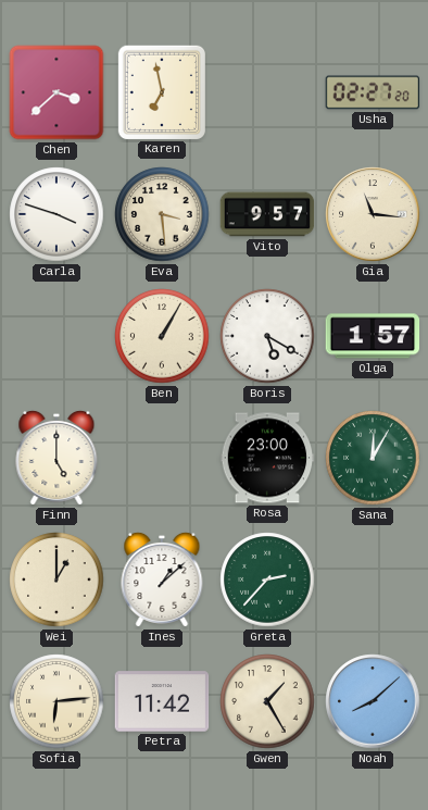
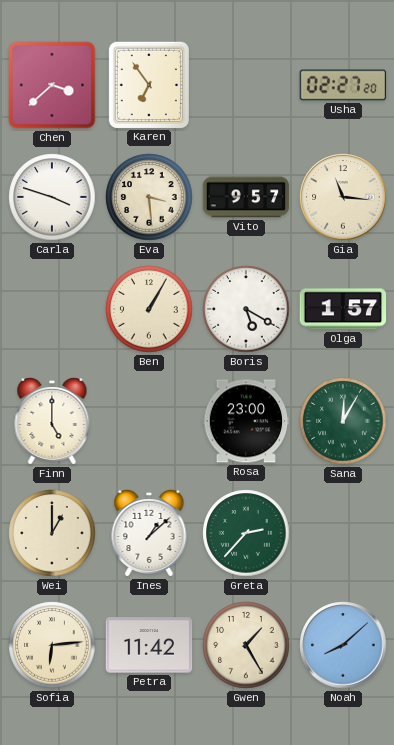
Karen: 6:58 -> 6:54
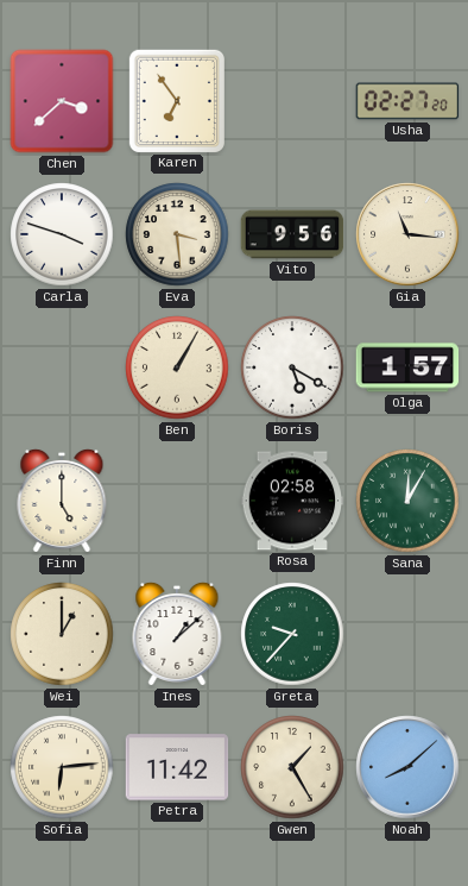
Vito: 9:57 -> 9:56
Rosa: 23:00 -> 02:58
Greta: 2:37 -> 9:37
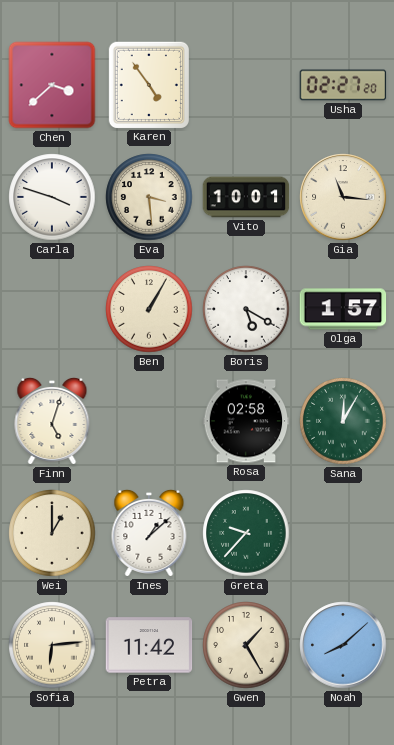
Karen: 6:54 -> 4:54
Vito: 9:56 -> 10:01
Finn: 5:00 -> 5:03
